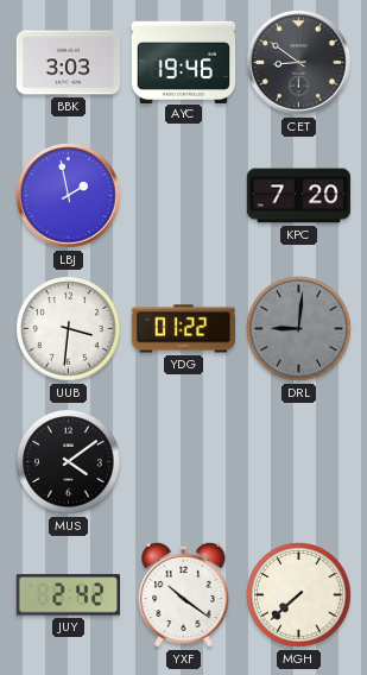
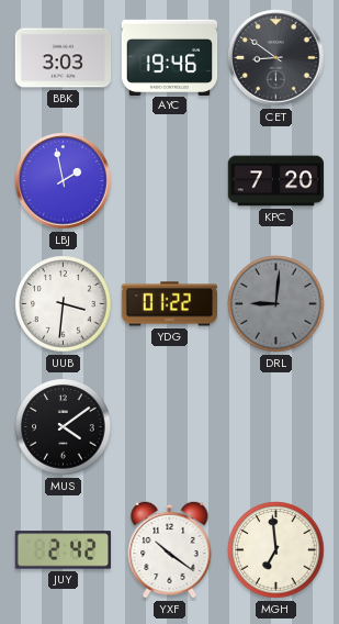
MGH: 7:38 -> 6:59
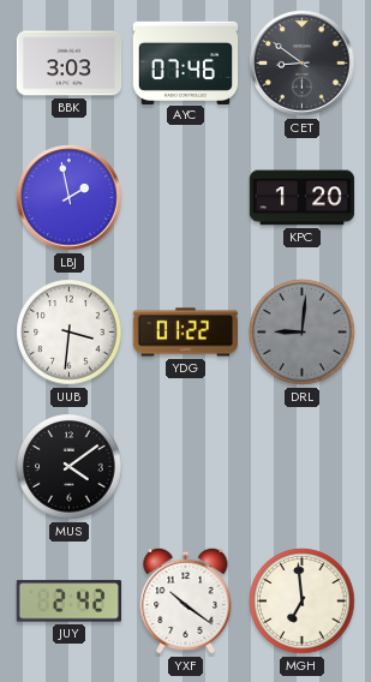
AYC: 19:46 -> 07:46
KPC: 7:20 -> 1:20
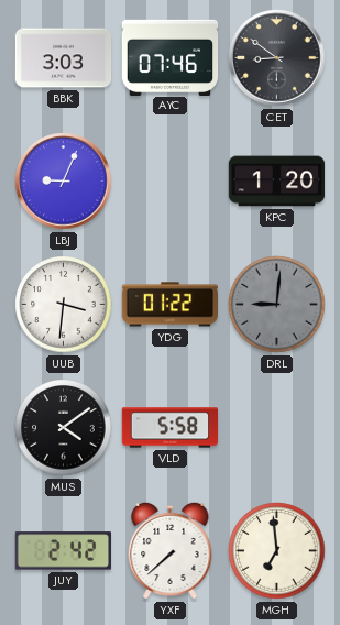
LBJ: 1:58 -> 9:04
VLD: none -> 5:58
YXF: 10:21 -> 7:38
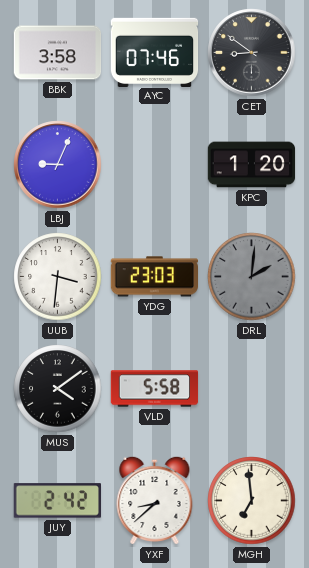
BBK: 3:03 -> 3:58
YDG: 01:22 -> 23:03
DRL: 9:01 -> 2:01
YXF: 7:38 -> 8:38
